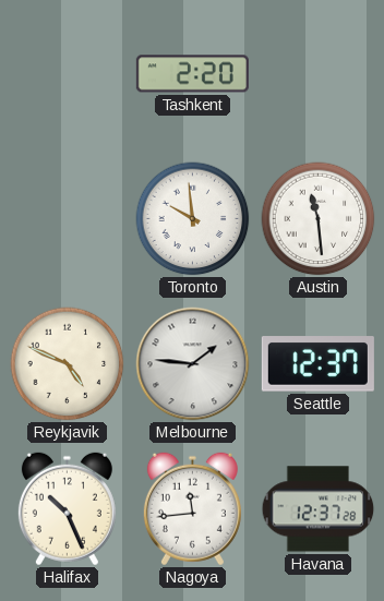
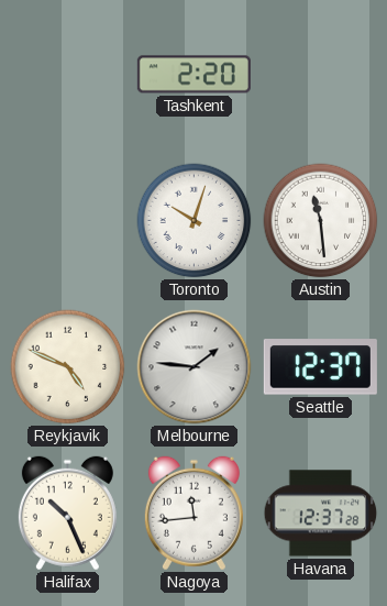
Toronto: 9:59 -> 10:03
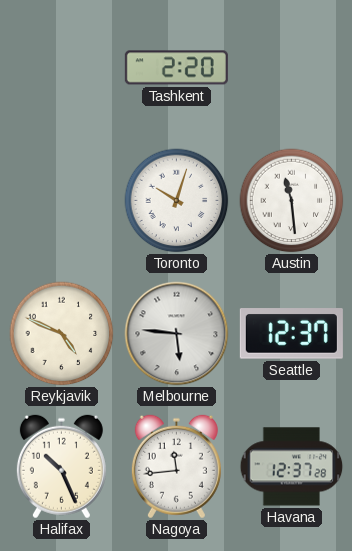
Melbourne: 1:46 -> 5:46
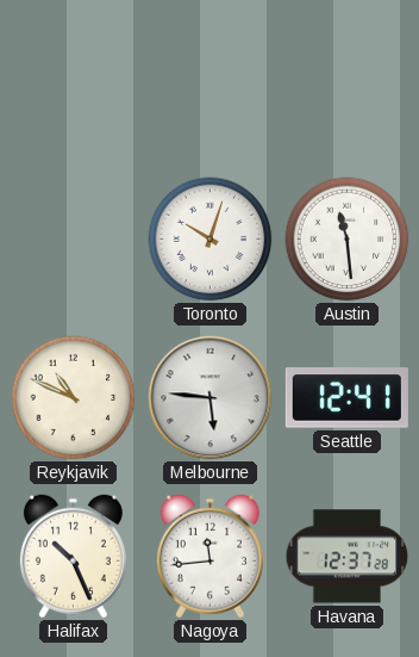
Tashkent: 2:20 -> none
Reykjavik: 4:49 -> 10:49
Seattle: 12:37 -> 12:41
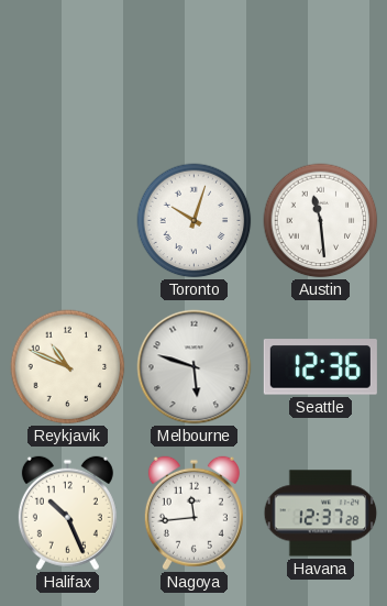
Melbourne: 5:46 -> 5:48
Seattle: 12:41 -> 12:36
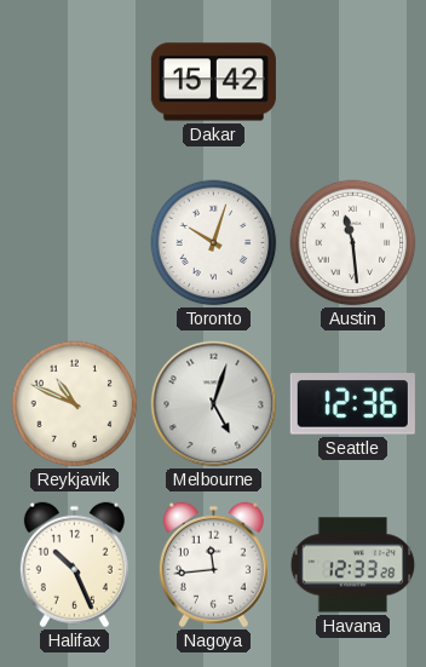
Dakar: none -> 15:42
Melbourne: 5:48 -> 5:03
Havana: 12:37 -> 12:33
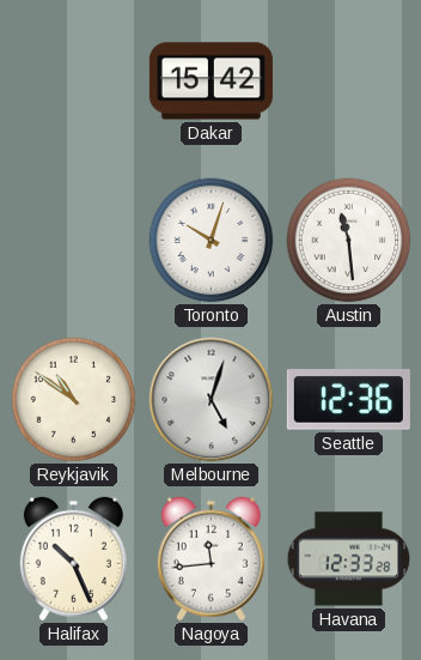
Reykjavik: 10:49 -> 10:51
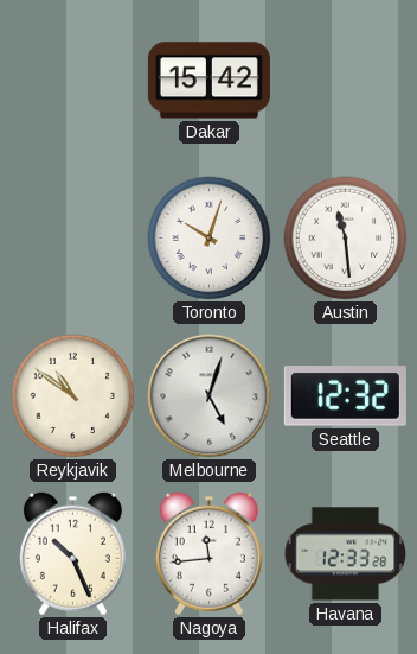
Seattle: 12:36 -> 12:32
